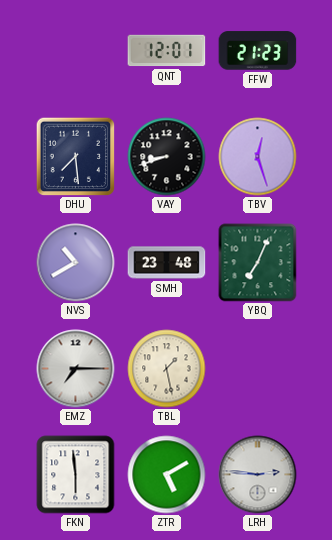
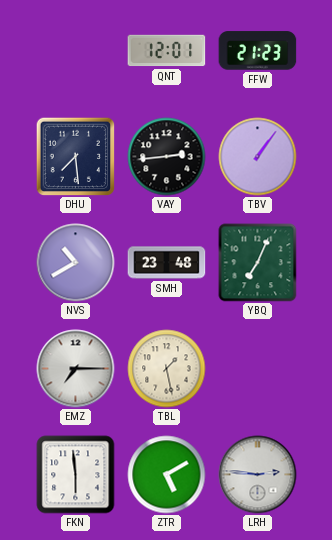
VAY: 8:42 -> 2:44
TBV: 12:27 -> 1:06
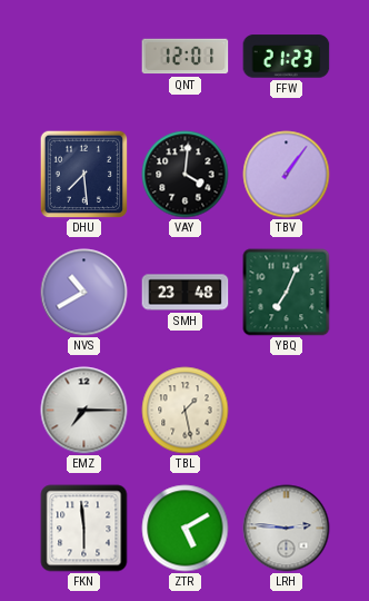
VAY: 2:44 -> 4:01
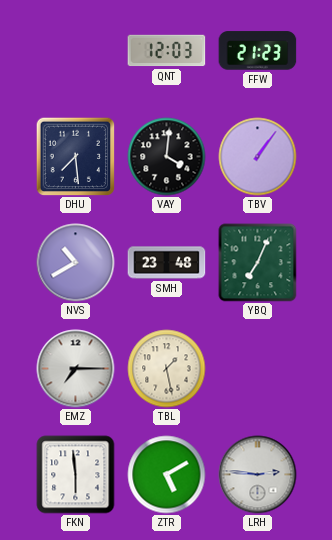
QNT: 12:01 -> 12:03
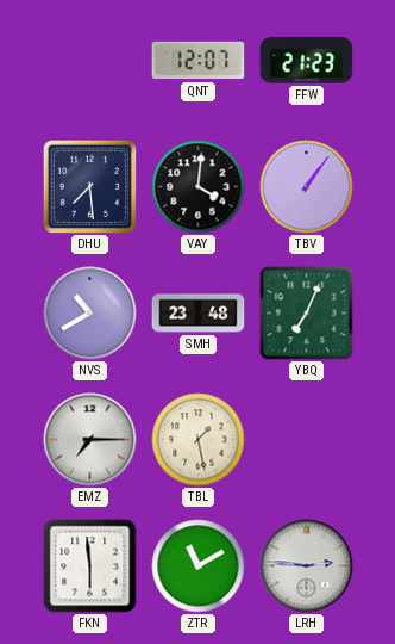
QNT: 12:03 -> 12:07
ZTR: 5:10 -> 11:10
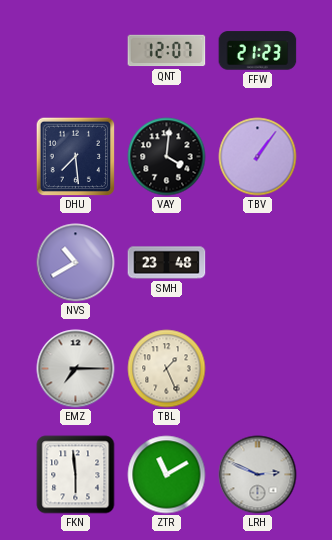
YBQ: 7:04 -> none
TBL: 1:28 -> 1:26
LRH: 2:46 -> 2:49
